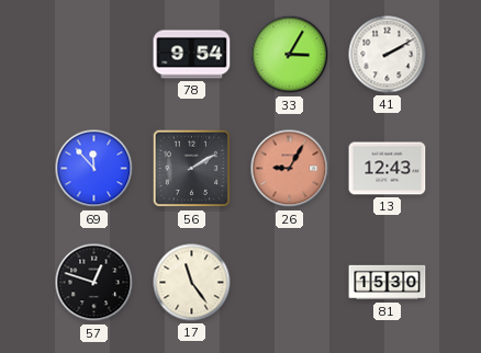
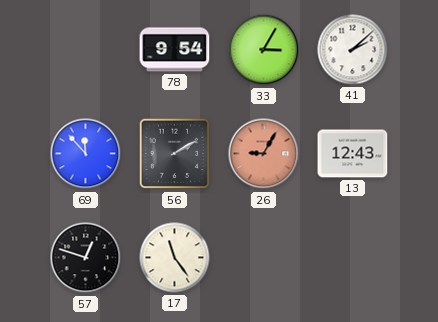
41: 2:10 -> 2:08
81: 15:30 -> none
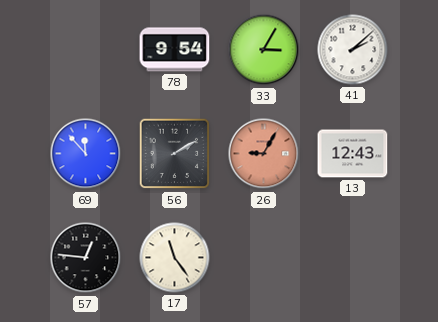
57: 12:48 -> 12:46
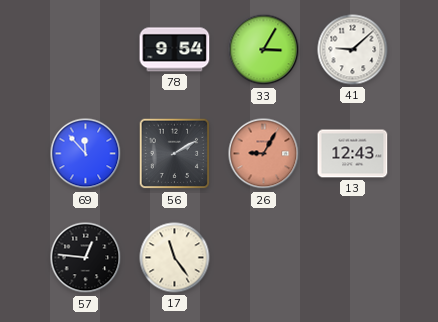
41: 2:08 -> 9:08
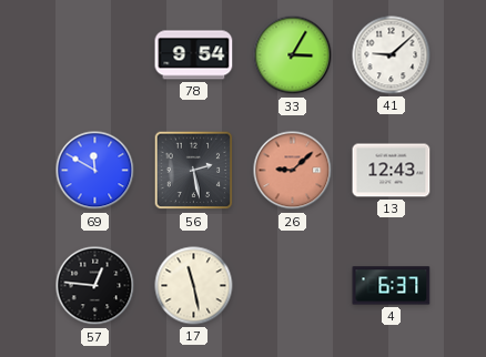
69: 11:53 -> 11:50
56: 2:10 -> 2:28
26: 9:05 -> 9:08
17: 11:24 -> 11:28
4: none -> 6:37
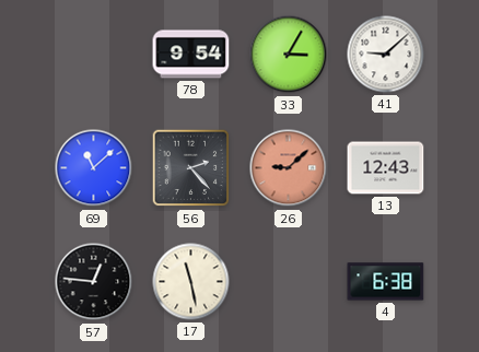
69: 11:50 -> 11:08
56: 2:28 -> 2:23
4: 6:37 -> 6:38
